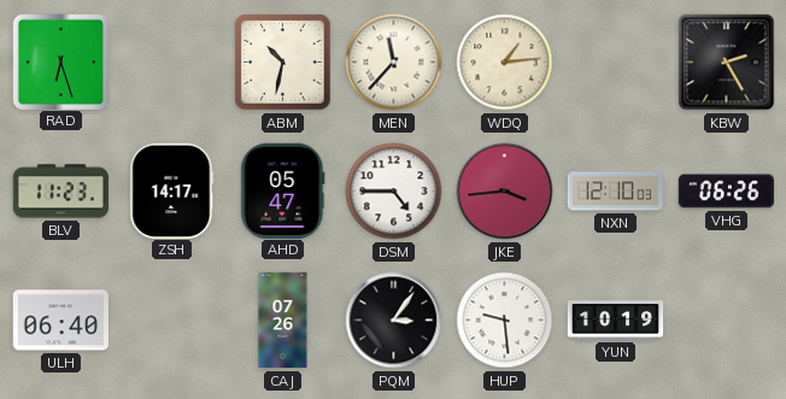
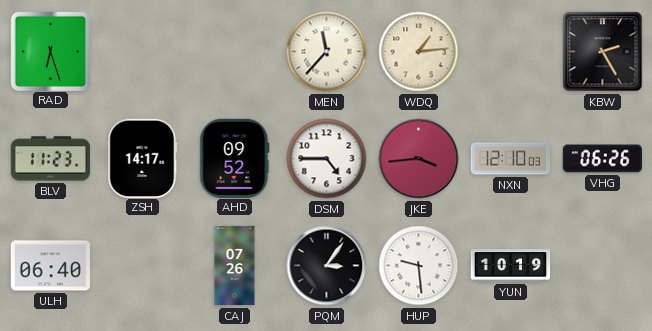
ABM: 10:32 -> none
AHD: 05:47 -> 09:52
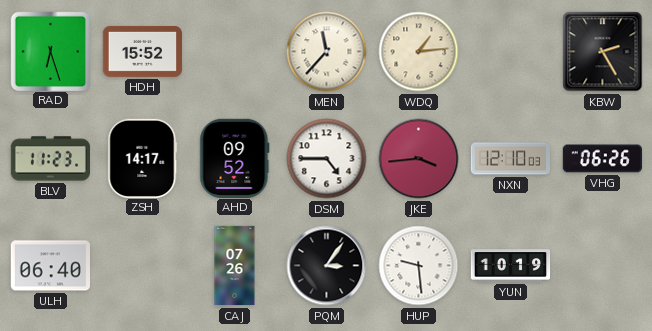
HDH: none -> 15:52
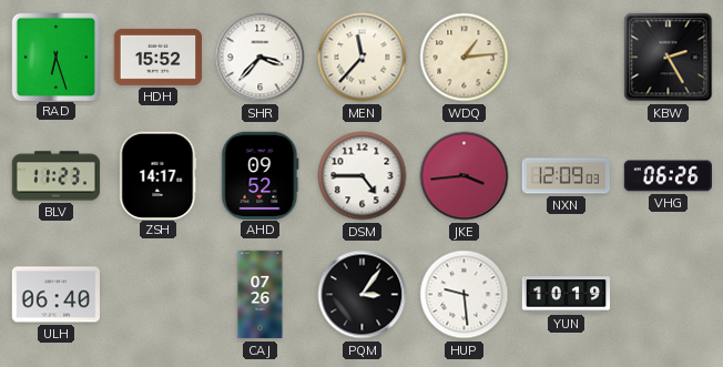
SHR: none -> 3:37
NXN: 12:10 -> 12:09
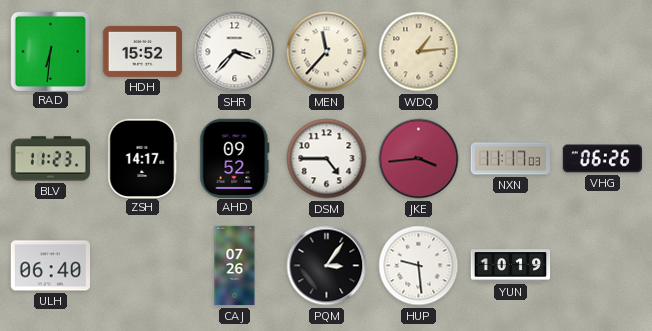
RAD: 6:27 -> 6:31
KBW: 2:25 -> none
NXN: 12:09 -> 11:17
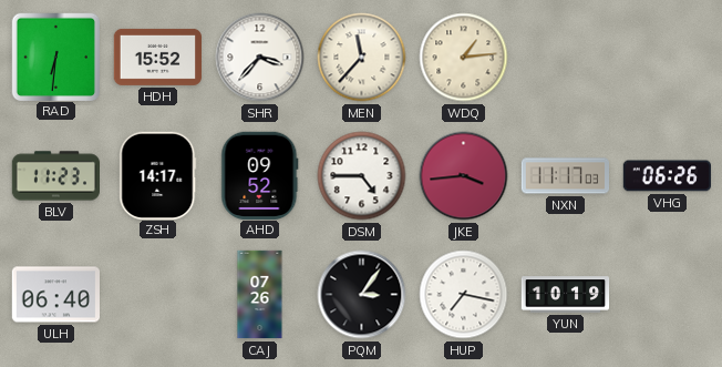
HUP: 9:29 -> 7:17
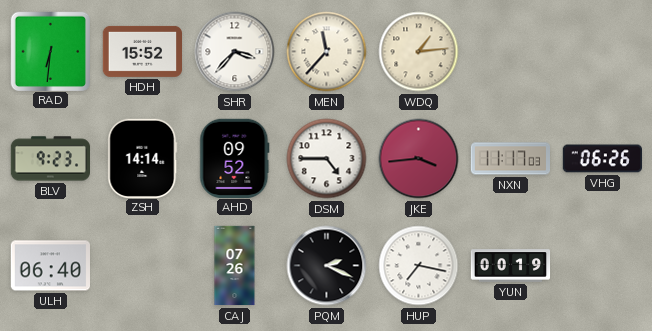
BLV: 11:23 -> 9:23
ZSH: 14:17 -> 14:14
PQM: 3:06 -> 2:19
YUN: 10:19 -> 00:19
